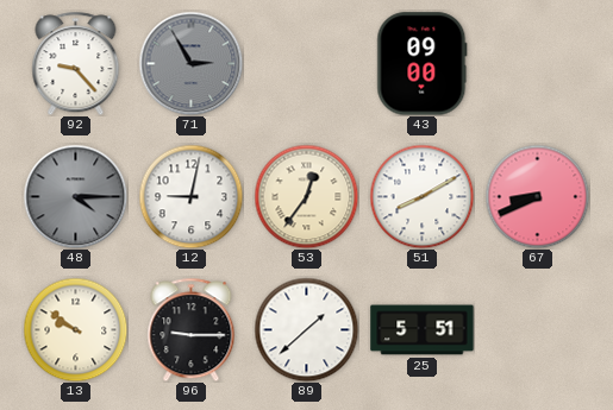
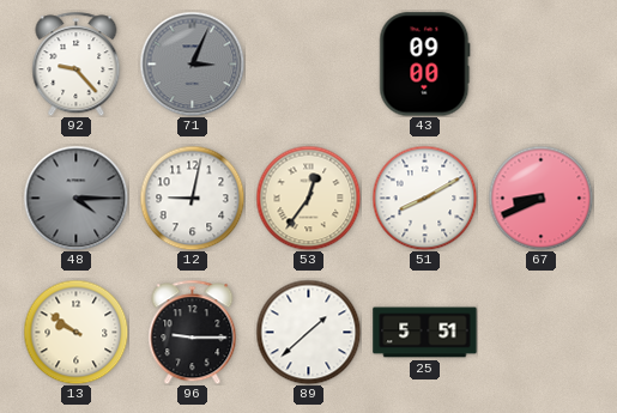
71: 2:55 -> 3:04
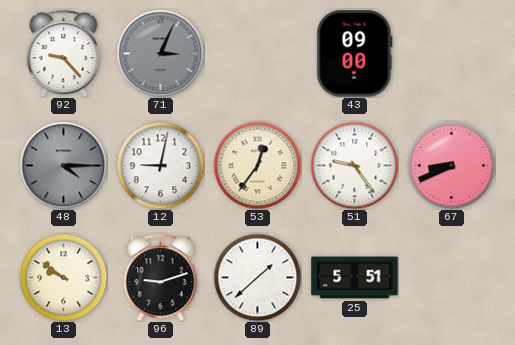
51: 8:10 -> 9:24
96: 9:15 -> 9:12
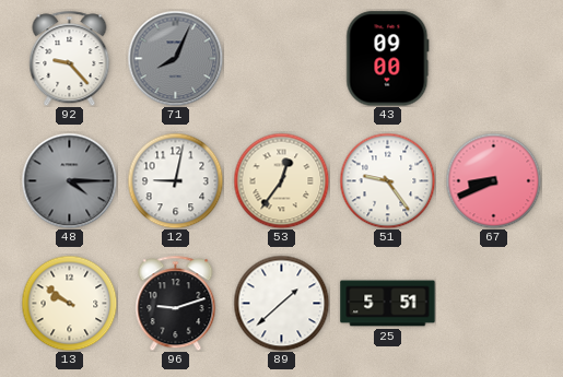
71: 3:04 -> 8:04
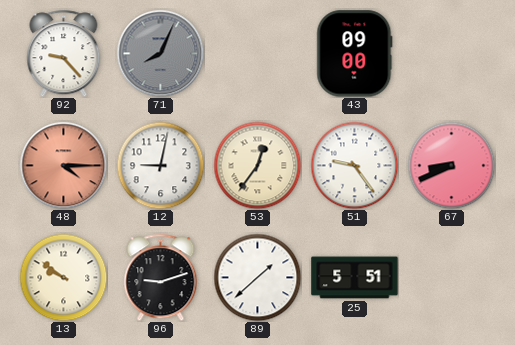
48 dial: grey -> salmon
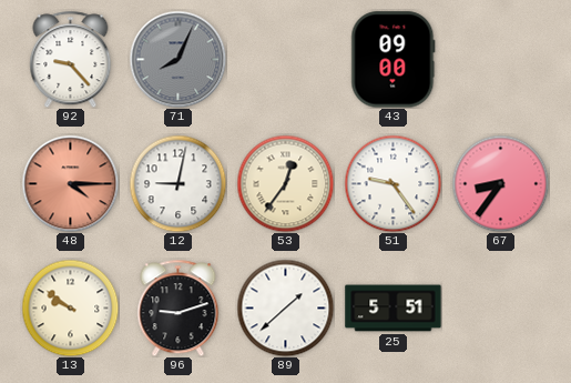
67: 8:41 -> 8:36
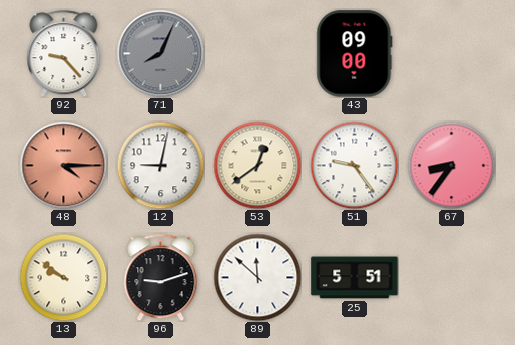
53: 12:36 -> 12:39
89: 1:38 -> 11:52
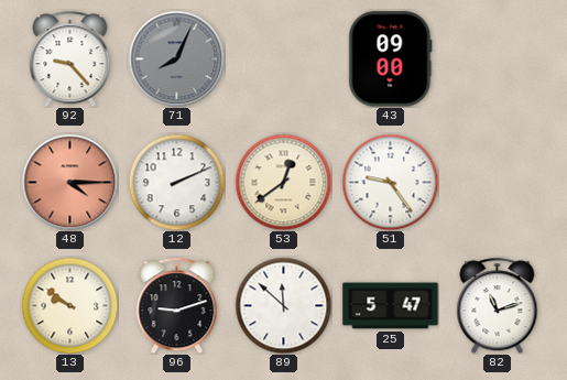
12: 9:02 -> 2:11
67: 8:36 -> none
25: 5:51 -> 5:47
82: none -> 11:12
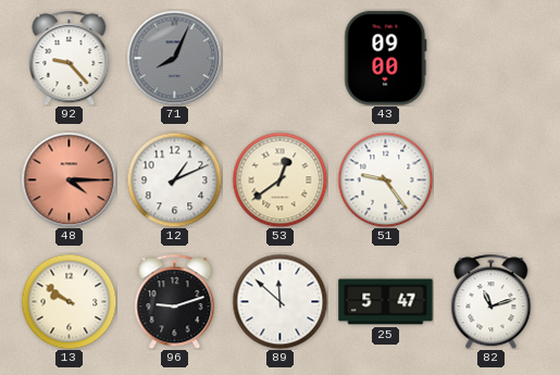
12: 2:11 -> 1:11
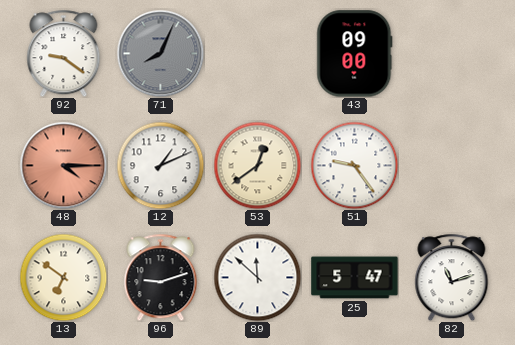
92: 9:23 -> 9:21
13: 9:51 -> 6:51
